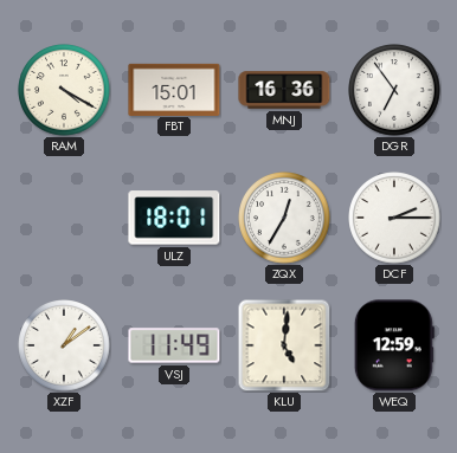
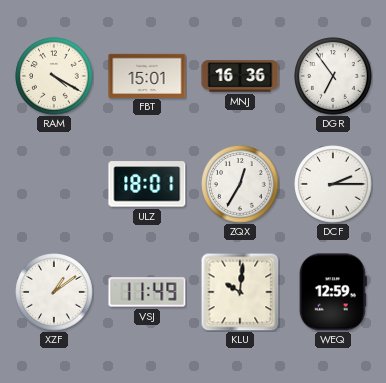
KLU: 5:01 -> 10:01
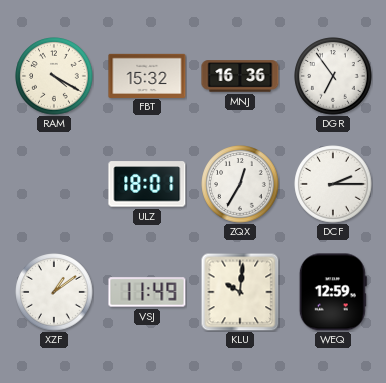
FBT: 15:01 -> 15:32
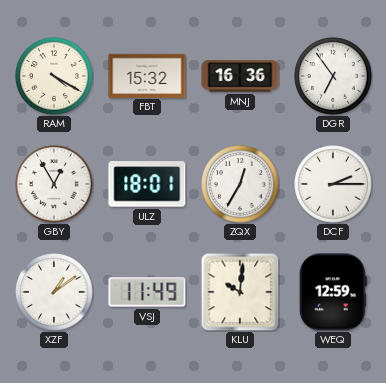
GBY: none -> 12:55
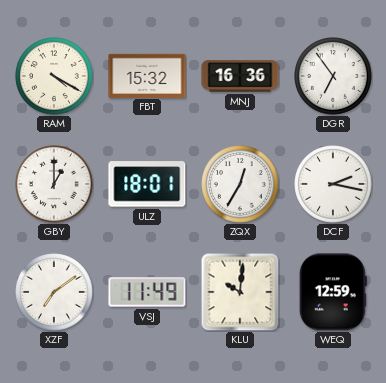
GBY: 12:55 -> 1:00
DCF: 2:15 -> 2:17
XZF: 1:09 -> 7:09
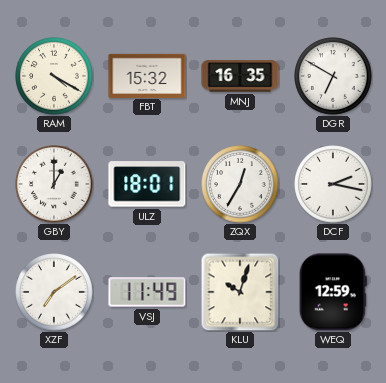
MNJ: 16:36 -> 16:35
DGR: 6:54 -> 6:50
KLU: 10:01 -> 10:03
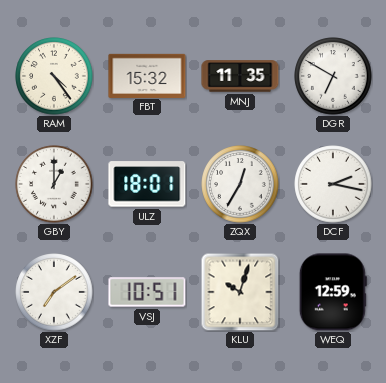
RAM: 4:20 -> 4:24
MNJ: 16:35 -> 11:35
VSJ: 11:49 -> 10:51
